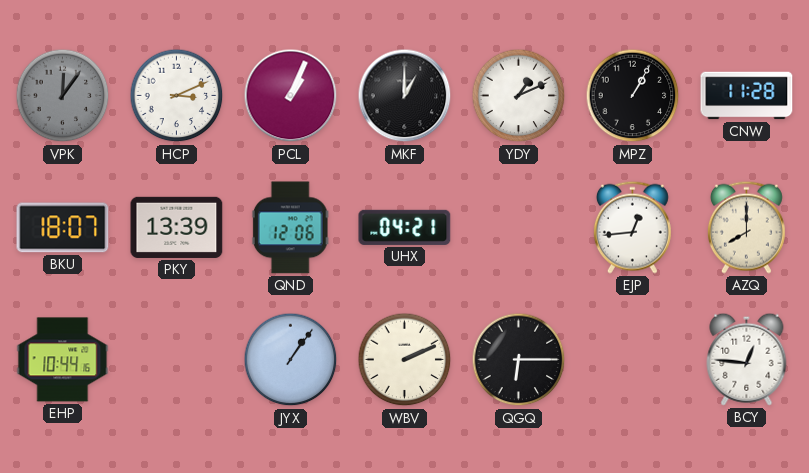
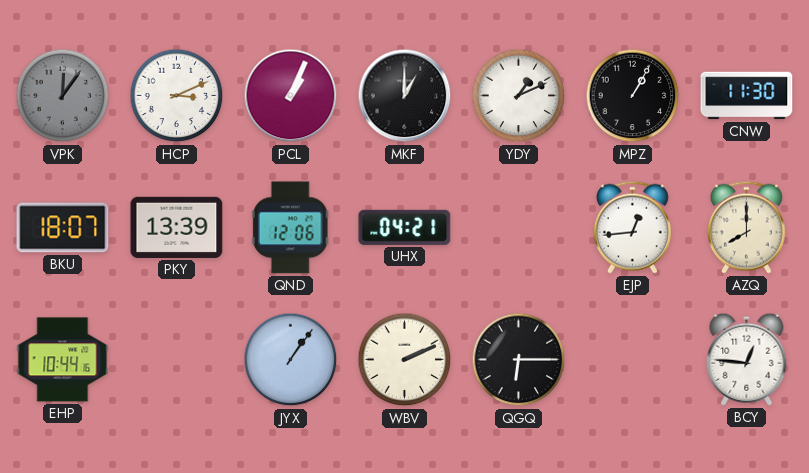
CNW: 11:28 -> 11:30
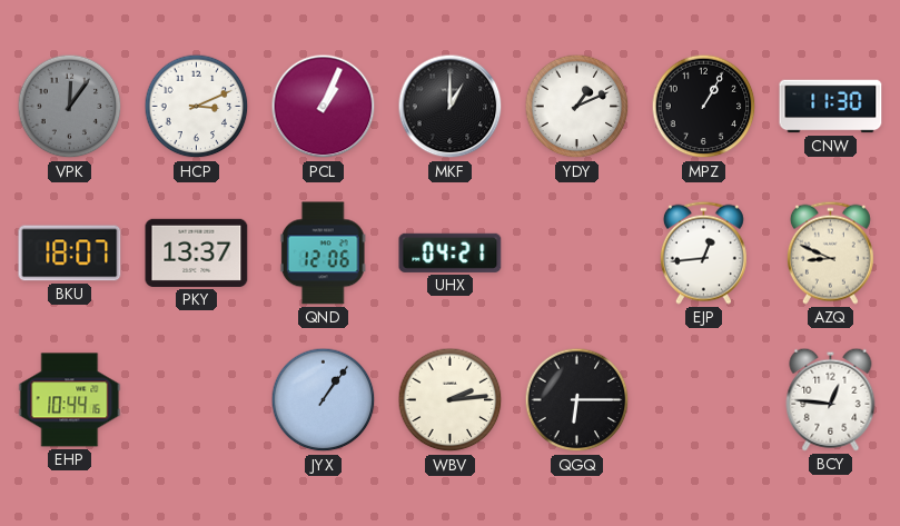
PKY: 13:39 -> 13:37
AZQ: 8:00 -> 8:49
WBV: 2:11 -> 2:14
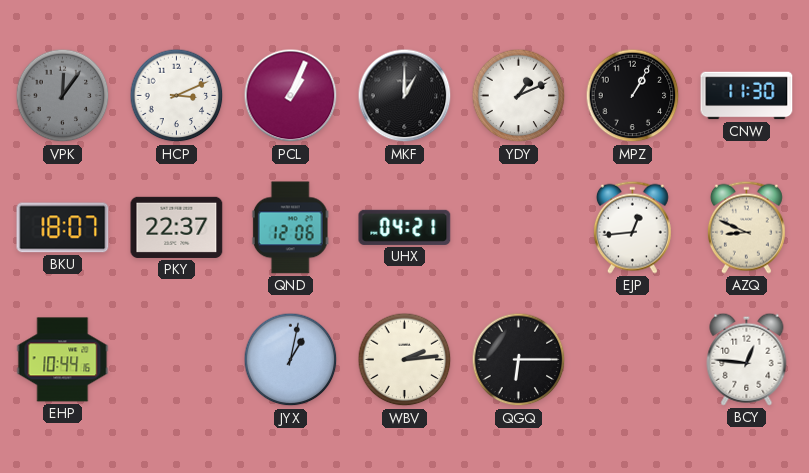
PKY: 13:37 -> 22:37
JYX: 1:06 -> 1:02
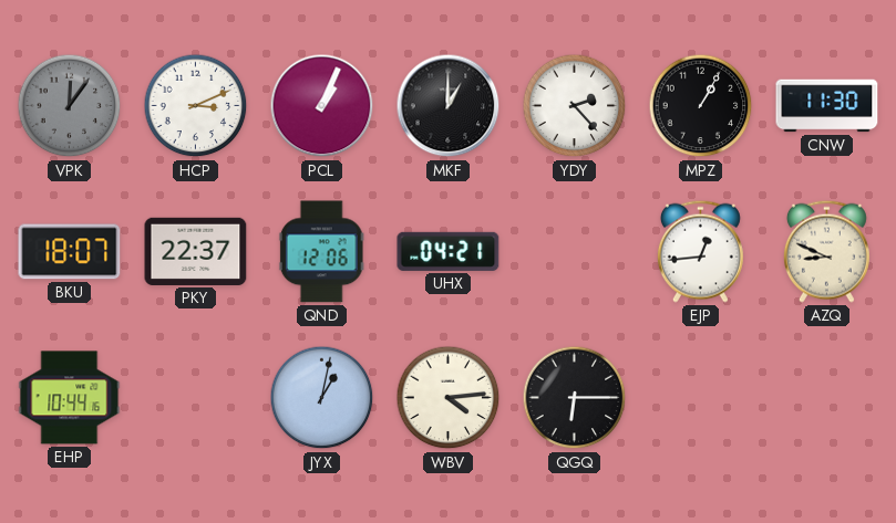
YDY: 1:11 -> 2:23
WBV: 2:14 -> 4:14
BCY: 12:46 -> none
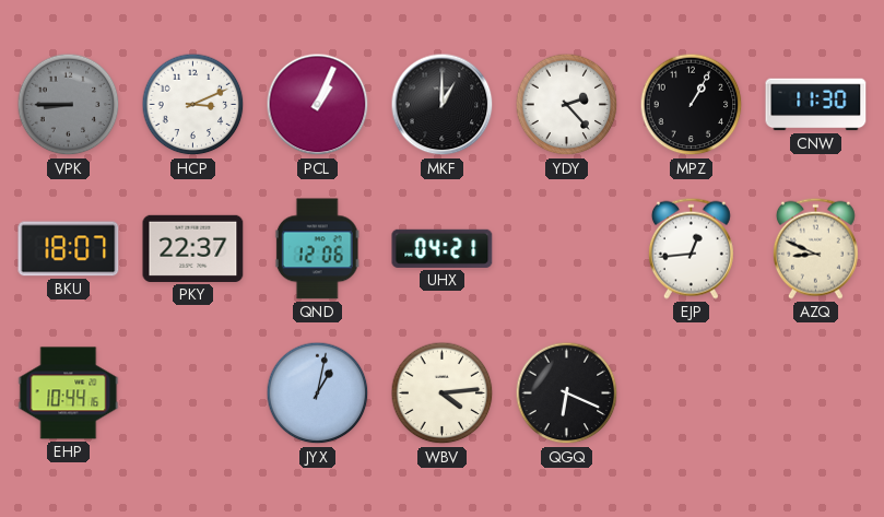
VPK: 12:06 -> 8:45
QGQ: 6:15 -> 6:19
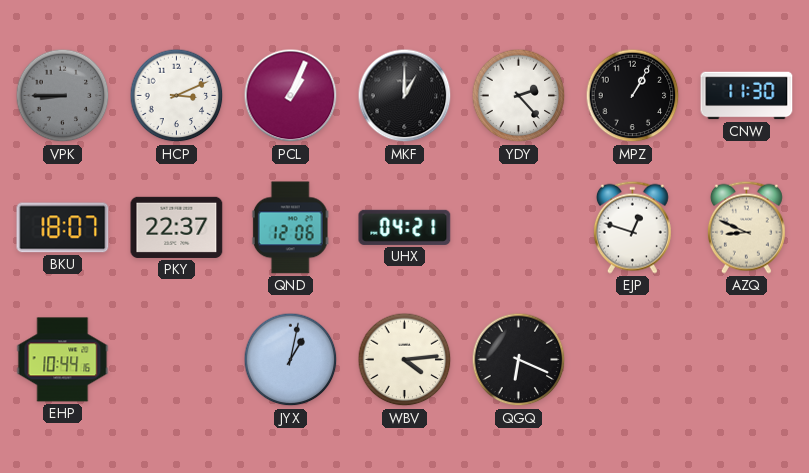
EJP: 12:44 -> 12:48
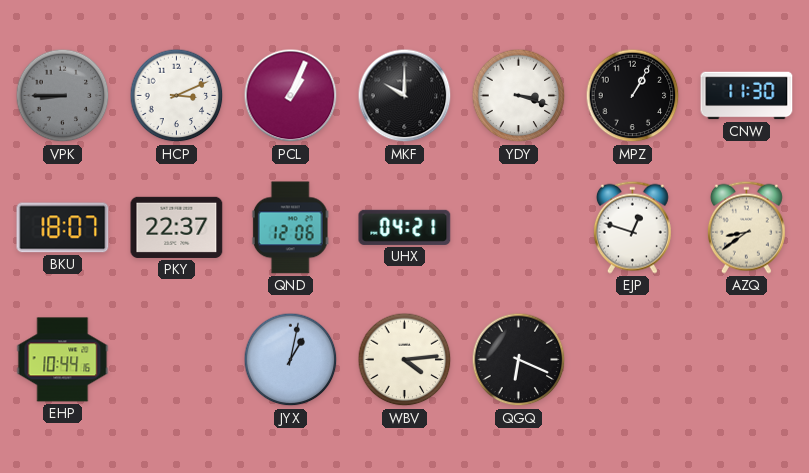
MKF: 1:00 -> 10:00
YDY: 2:23 -> 3:18
AZQ: 8:49 -> 8:39
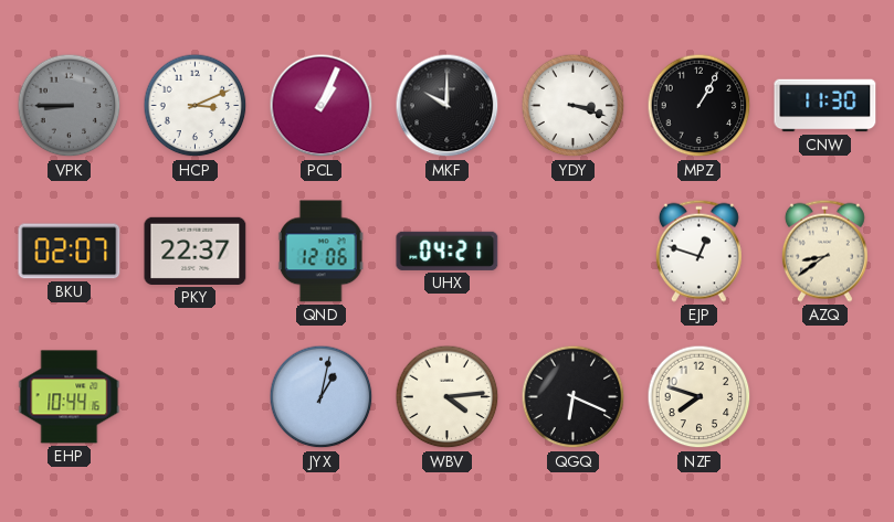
BKU: 18:07 -> 02:07
NZF: none -> 7:48
